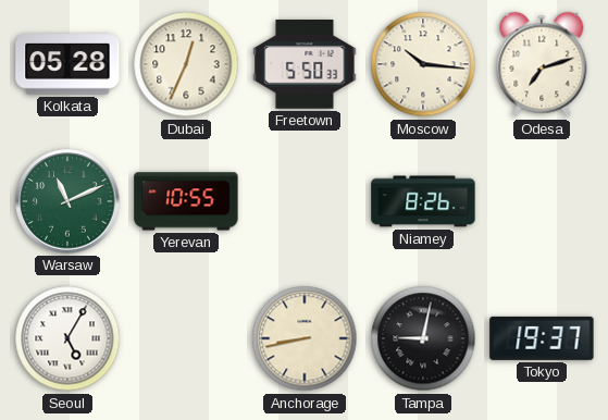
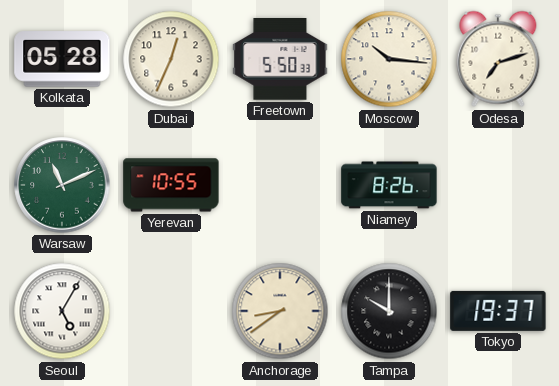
Anchorage: 8:43 -> 8:39
Tampa: 9:02 -> 10:00
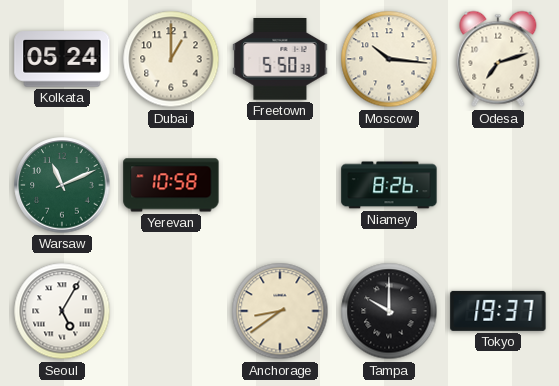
Kolkata: 05:28 -> 05:24
Dubai: 12:34 -> 1:00
Yerevan: 10:55 -> 10:58
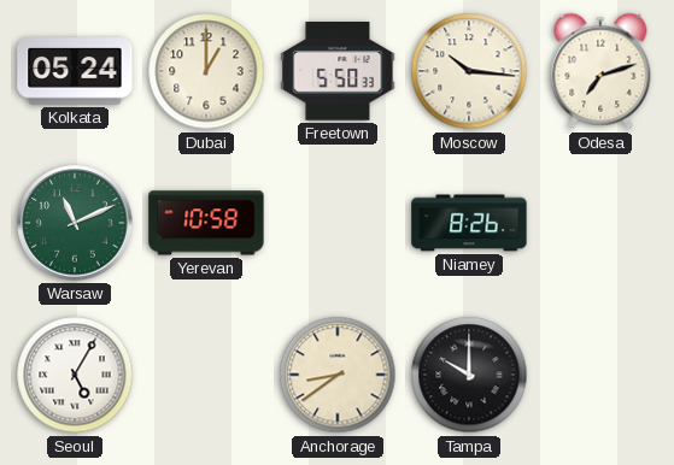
Tokyo: 19:37 -> none
